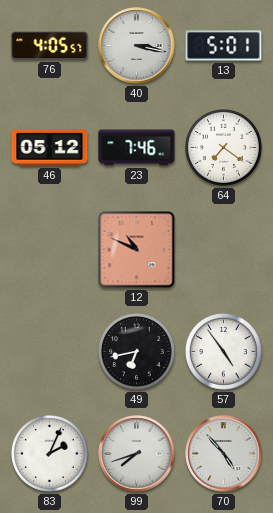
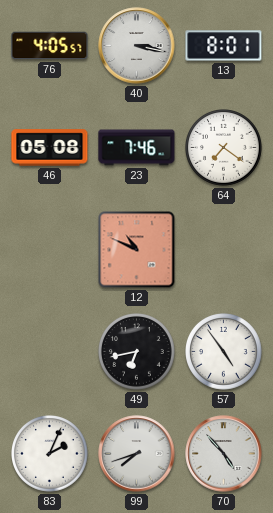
13: 5:01 -> 8:01
46: 05:12 -> 05:08
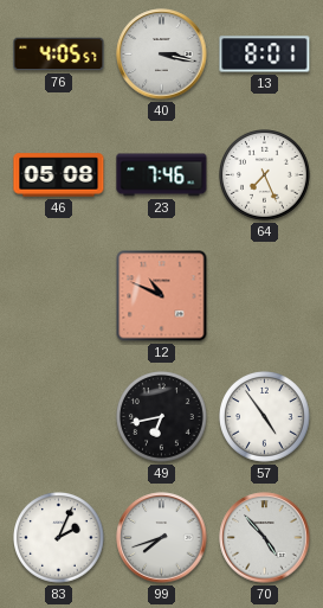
64: 7:21 -> 7:26
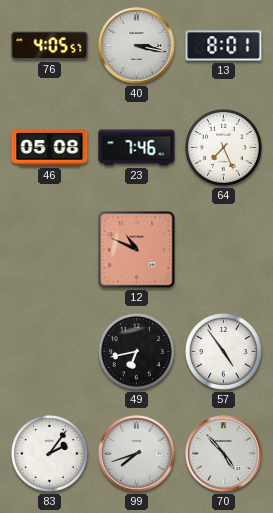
83: 2:04 -> 2:06
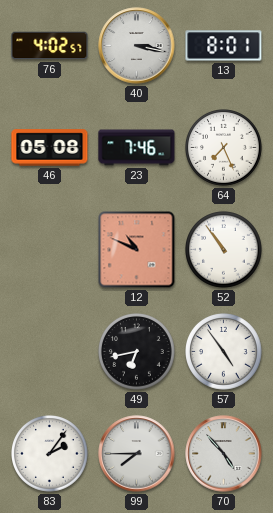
76: 4:05 -> 4:02
52: none -> 10:54
99: 7:42 -> 7:45
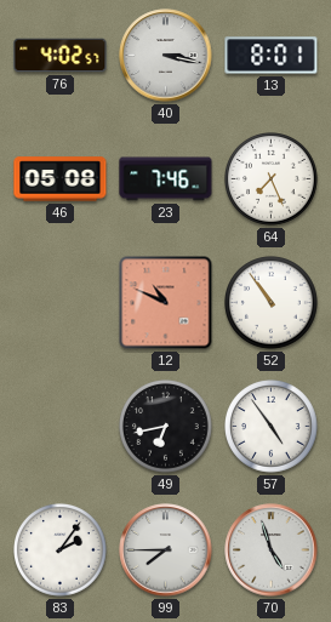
70: 4:53 -> 4:57
